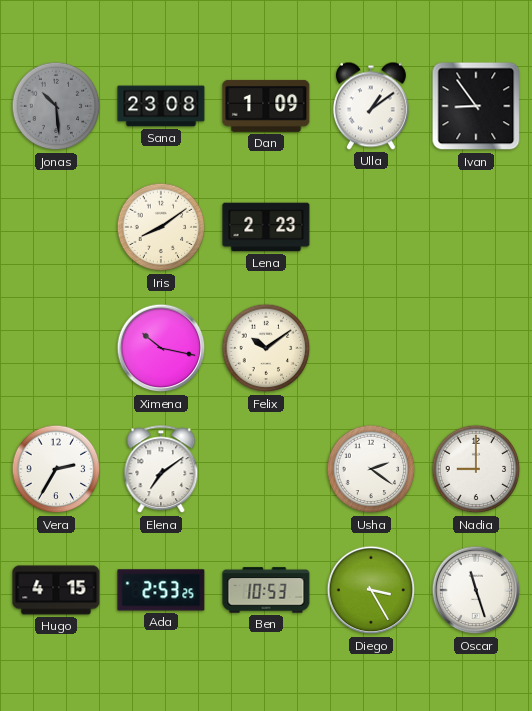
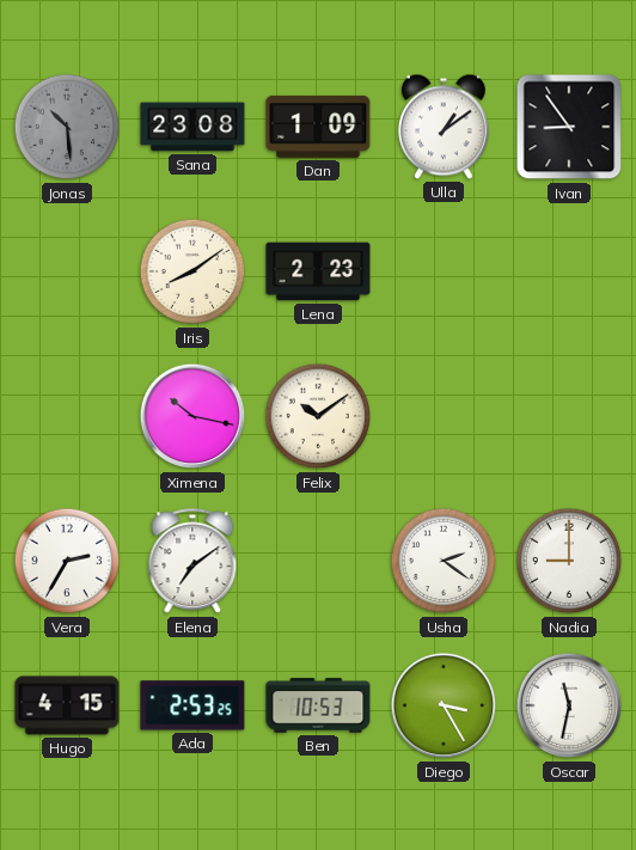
Oscar: 11:27 -> 11:32
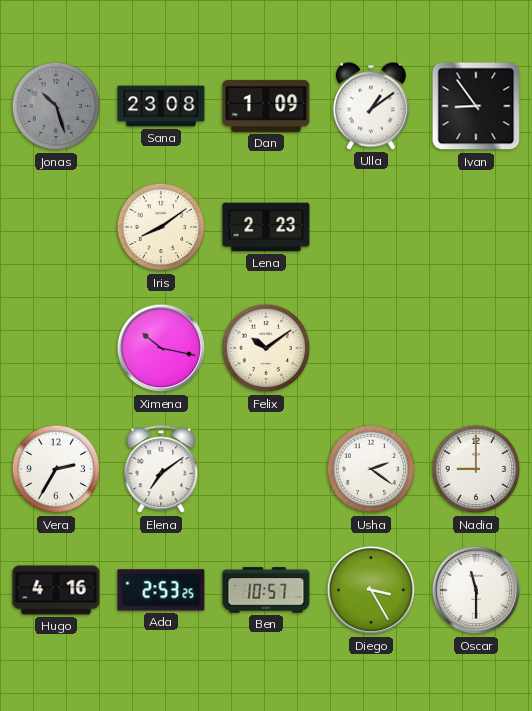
Jonas: 10:29 -> 10:27
Hugo: 4:15 -> 4:16
Ben: 10:53 -> 10:57
Oscar: 11:32 -> 11:30
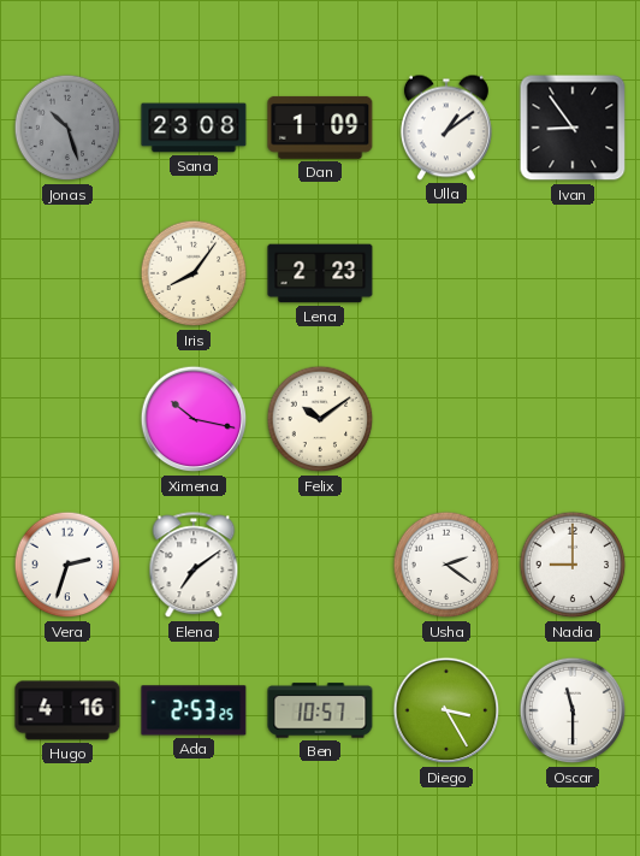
Iris: 8:09 -> 8:06
Vera: 2:35 -> 2:33
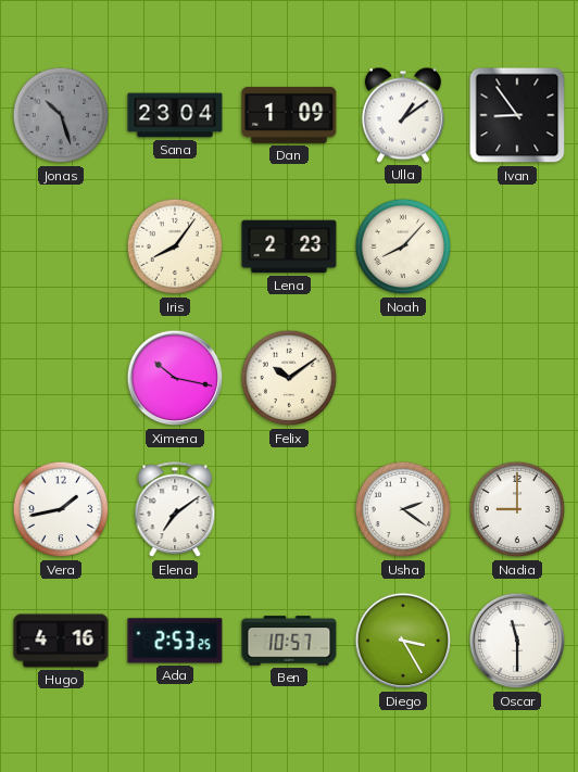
Sana: 23:08 -> 23:04
Noah: none -> 8:07
Vera: 2:33 -> 1:43
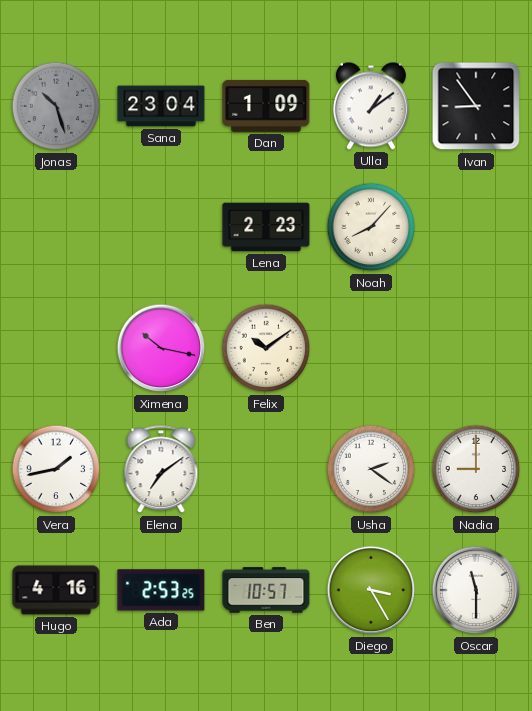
Iris: 8:06 -> none
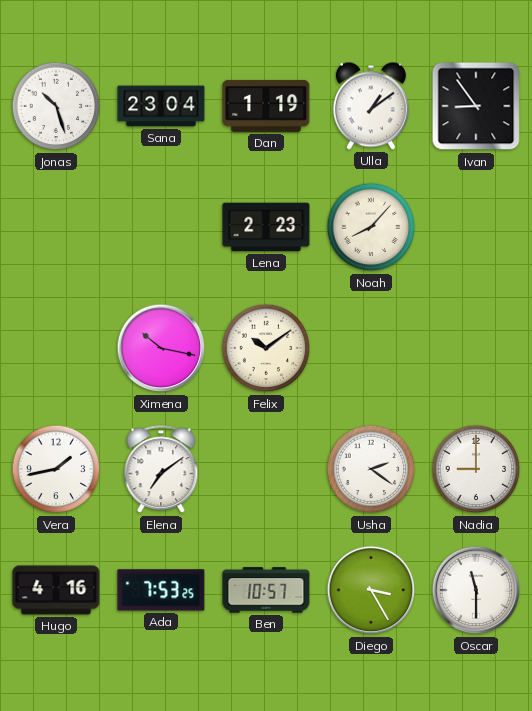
Jonas dial: grey -> white
Dan: 1:09 -> 1:19
Ada: 2:53 -> 7:53
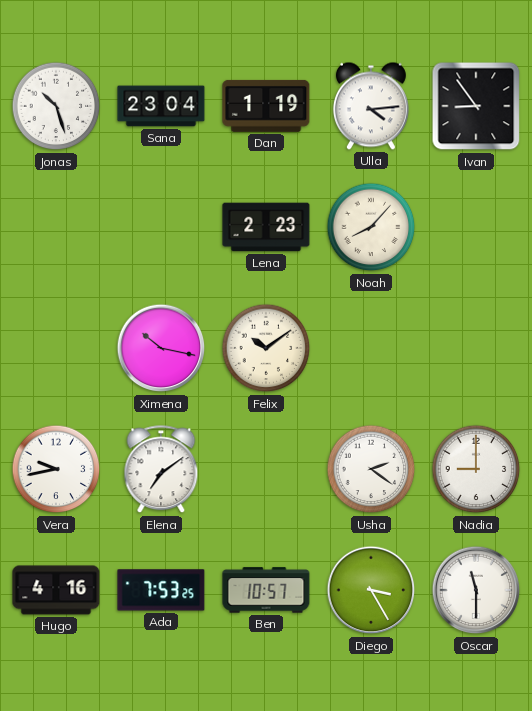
Ulla: 1:09 -> 4:14
Vera: 1:43 -> 9:43
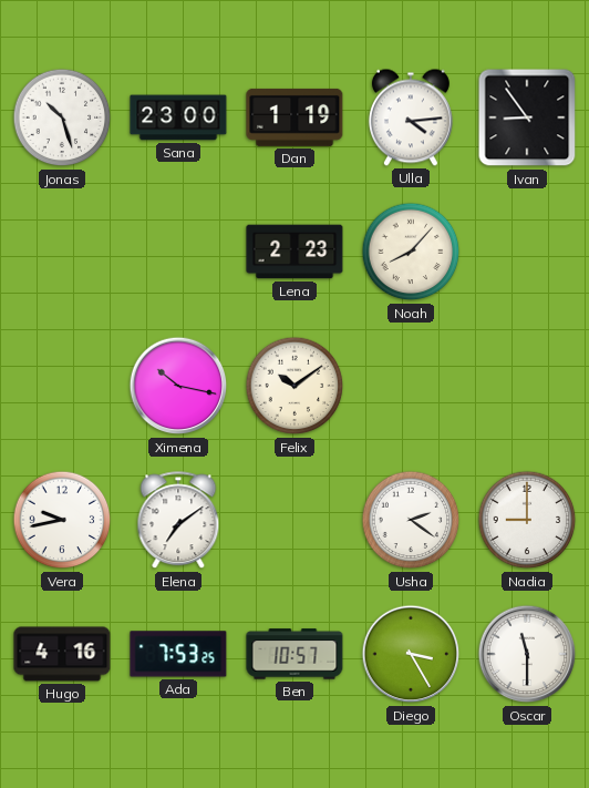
Sana: 23:04 -> 23:00
